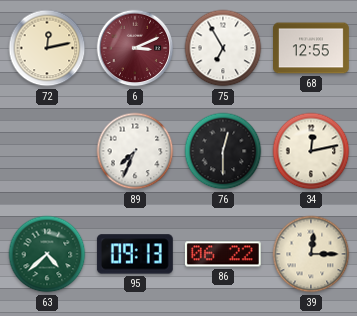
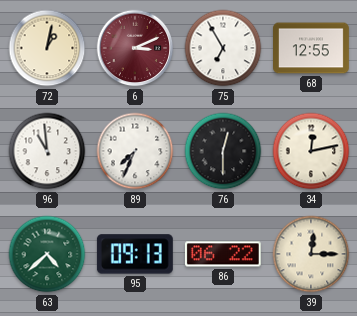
72: 12:13 -> 1:02
96: none -> 10:59
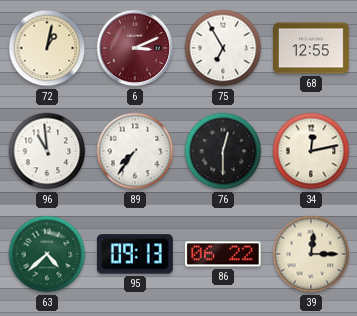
89: 7:34 -> 7:36
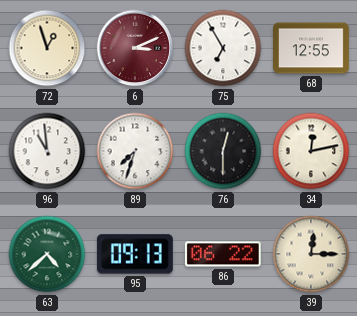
72: 1:02 -> 12:57
89: 7:36 -> 7:33
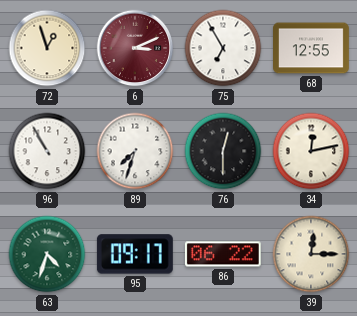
96: 10:59 -> 10:55
63: 4:38 -> 4:33
95: 09:13 -> 09:17
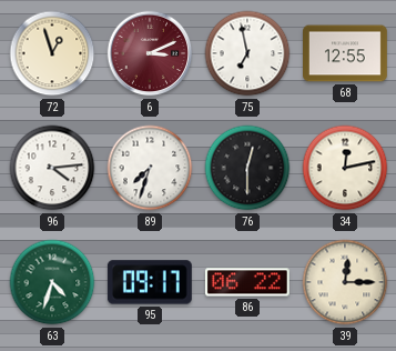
75: 6:55 -> 6:58
96: 10:55 -> 4:14
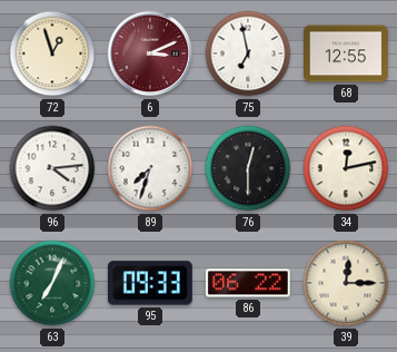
63: 4:33 -> 7:04
95: 09:17 -> 09:33
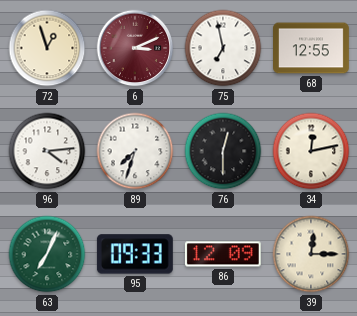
86: 06:22 -> 12:09
